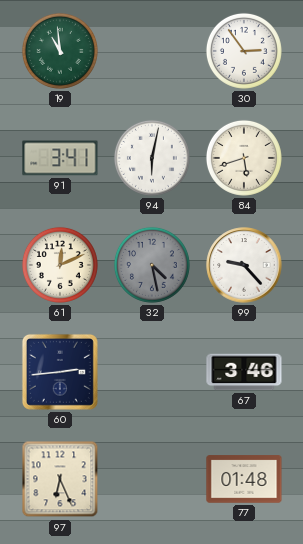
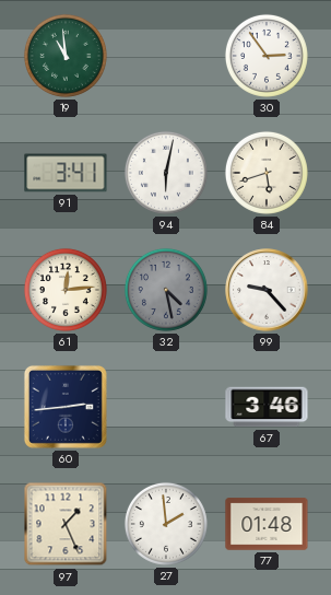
61: 12:11 -> 12:14
97: 6:26 -> 1:26
27: none -> 1:59
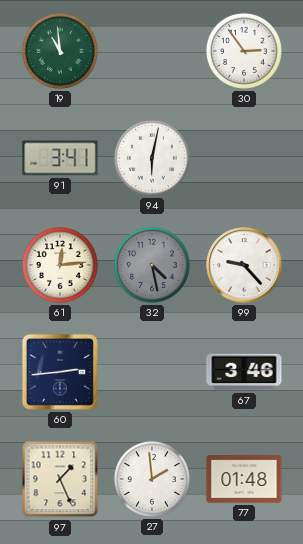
84: 5:42 -> none
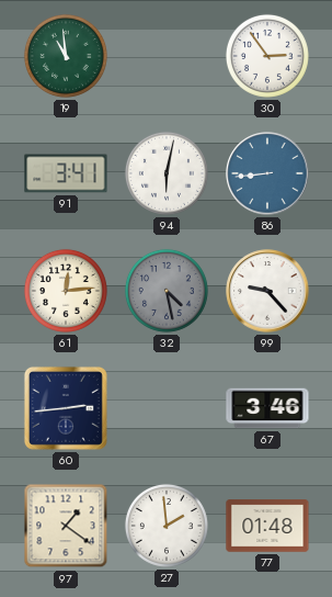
86: none -> 8:44
97: 1:26 -> 1:21
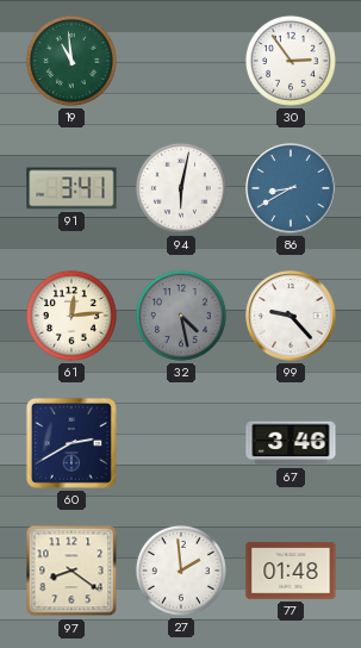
86: 8:44 -> 8:40
60: 2:44 -> 2:40
97: 1:21 -> 8:21
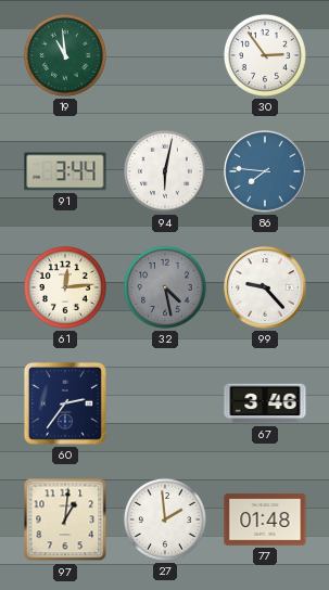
91: 3:41 -> 3:44
86: 8:40 -> 7:46
60: 2:40 -> 2:36
97: 8:21 -> 1:01
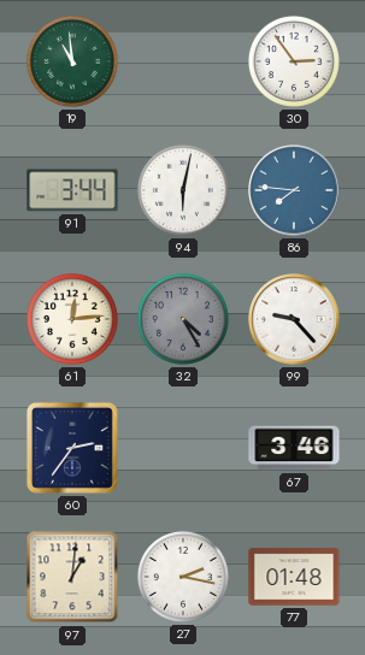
32: 4:28 -> 4:25
27: 1:59 -> 2:17
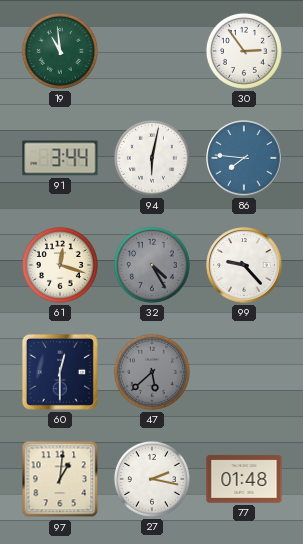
61: 12:14 -> 12:18
60: 2:36 -> 12:30
47: none -> 5:38
67: 3:46 -> none
